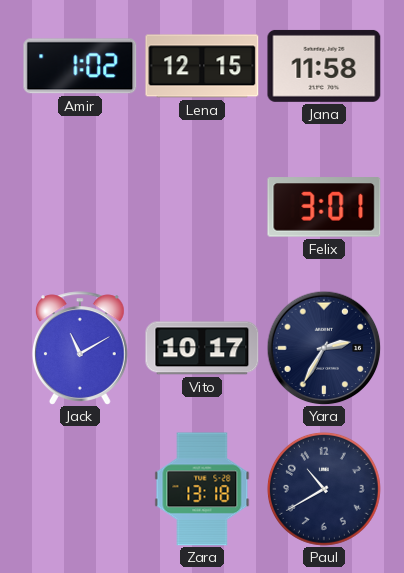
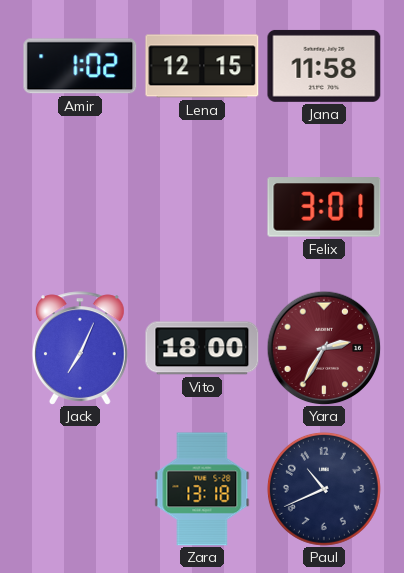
Jack: 11:10 -> 7:04
Vito: 10:17 -> 18:00
Yara dial: navy -> burgundy
Paul: 10:40 -> 10:41
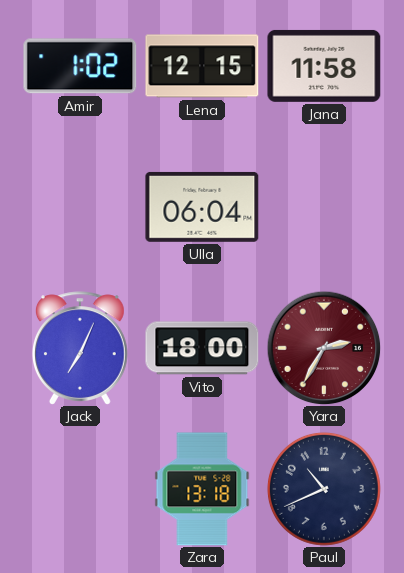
Ulla: none -> 06:04
Felix: 3:01 -> none
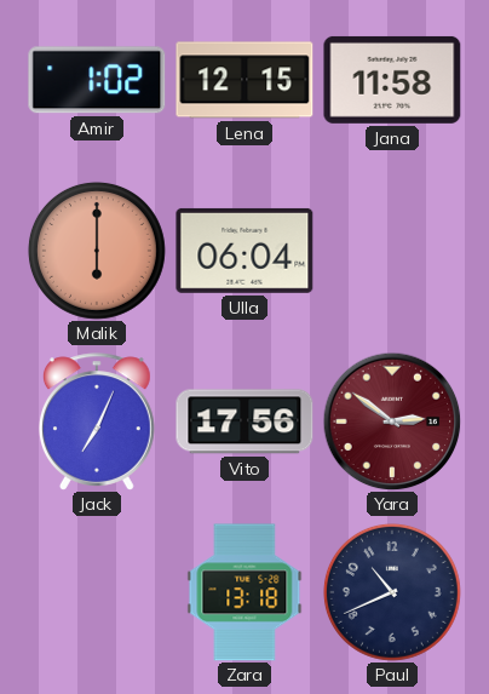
Malik: none -> 6:00
Vito: 18:00 -> 17:56
Yara: 2:35 -> 2:51
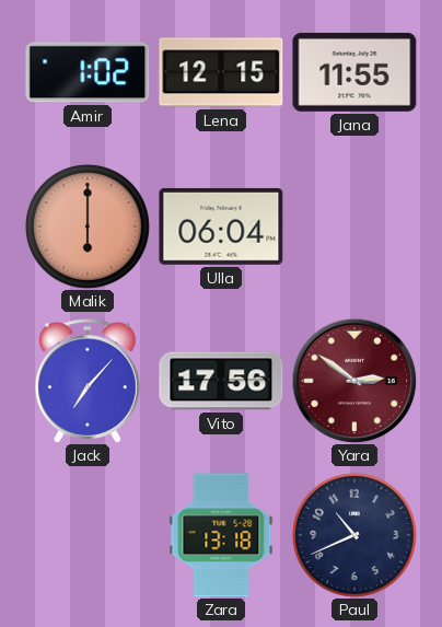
Jana: 11:58 -> 11:55
Jack: 7:04 -> 7:07
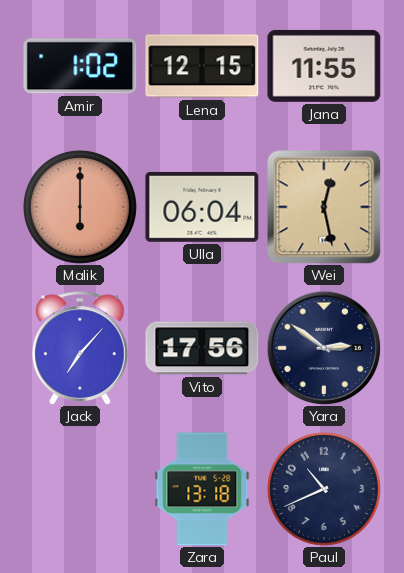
Wei: none -> 12:28
Yara dial: burgundy -> navy
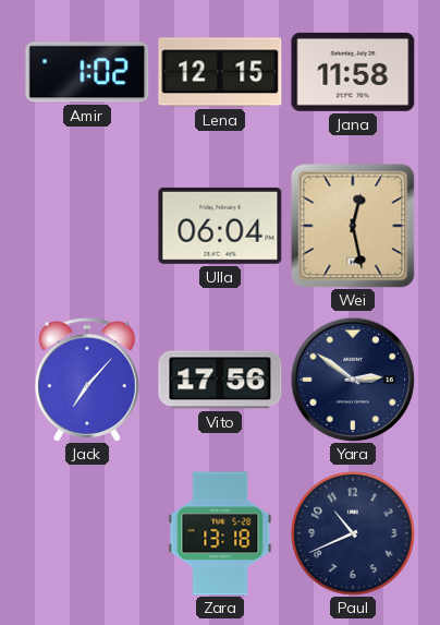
Jana: 11:55 -> 11:58
Malik: 6:00 -> none
